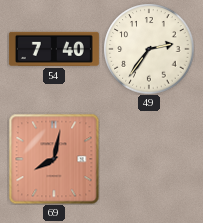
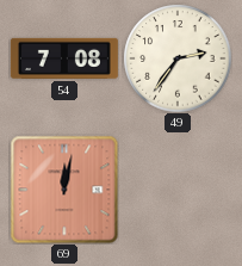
54: 7:40 -> 7:08
69: 8:02 -> 12:02
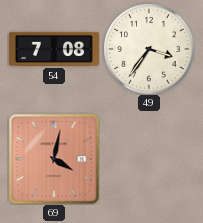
49: 2:36 -> 3:36
69: 12:02 -> 4:02
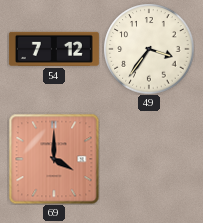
54: 7:08 -> 7:12
69: 4:02 -> 4:00
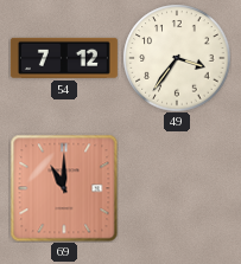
69: 4:00 -> 11:00
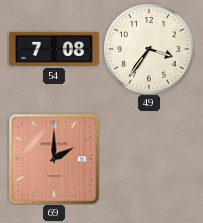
54: 7:12 -> 7:08
69: 11:00 -> 2:00
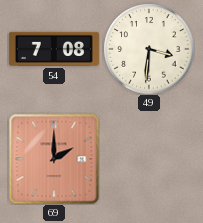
49: 3:36 -> 3:31
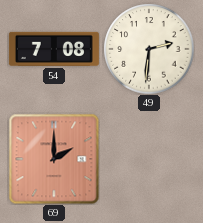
49: 3:31 -> 2:31
